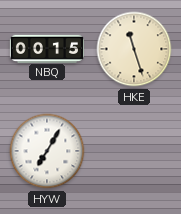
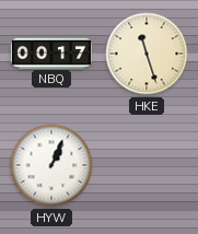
NBQ: 00:15 -> 00:17
HYW: 7:05 -> 1:04
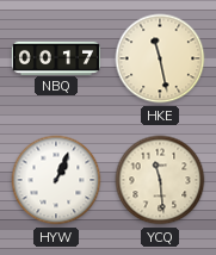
HKE: 11:27 -> 11:28
YCQ: none -> 11:29
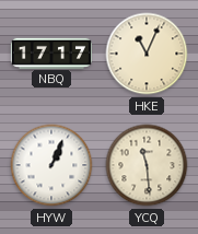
NBQ: 00:17 -> 17:17
HKE: 11:28 -> 11:04
